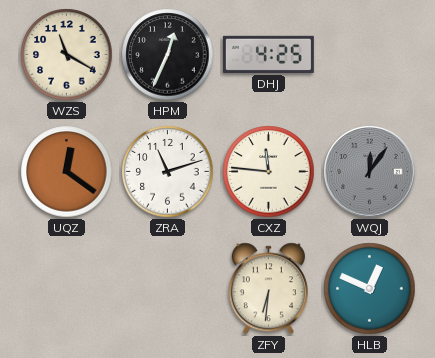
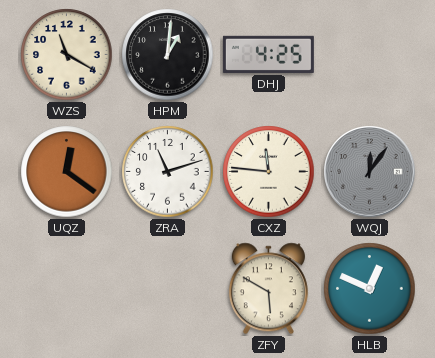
HPM: 12:34 -> 1:01
ZFY: 6:31 -> 5:50
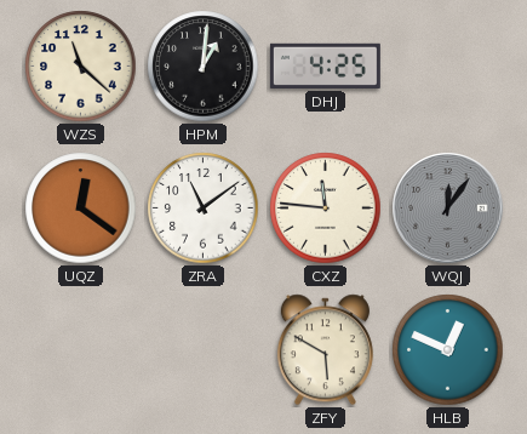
WZS: 11:20 -> 11:22
ZRA: 11:12 -> 11:09
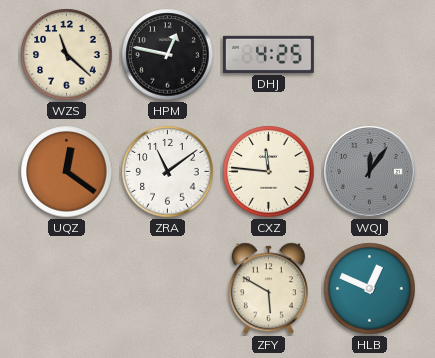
HPM: 1:01 -> 12:47
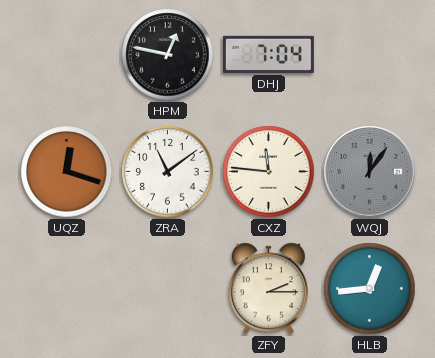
WZS: 11:22 -> none
DHJ: 4:25 -> 7:04
UQZ: 12:21 -> 12:18
ZFY: 5:50 -> 2:15
HLB: 12:49 -> 12:44
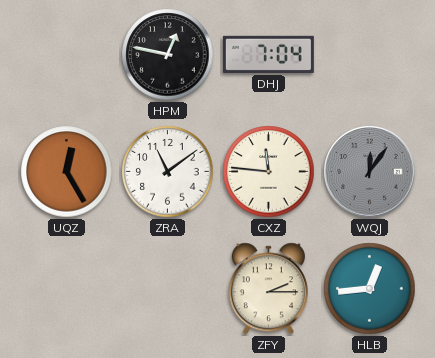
UQZ: 12:18 -> 12:25
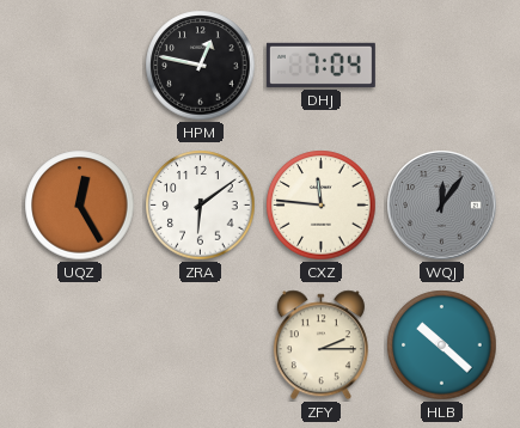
ZRA: 11:09 -> 6:09
HLB: 12:44 -> 10:22
